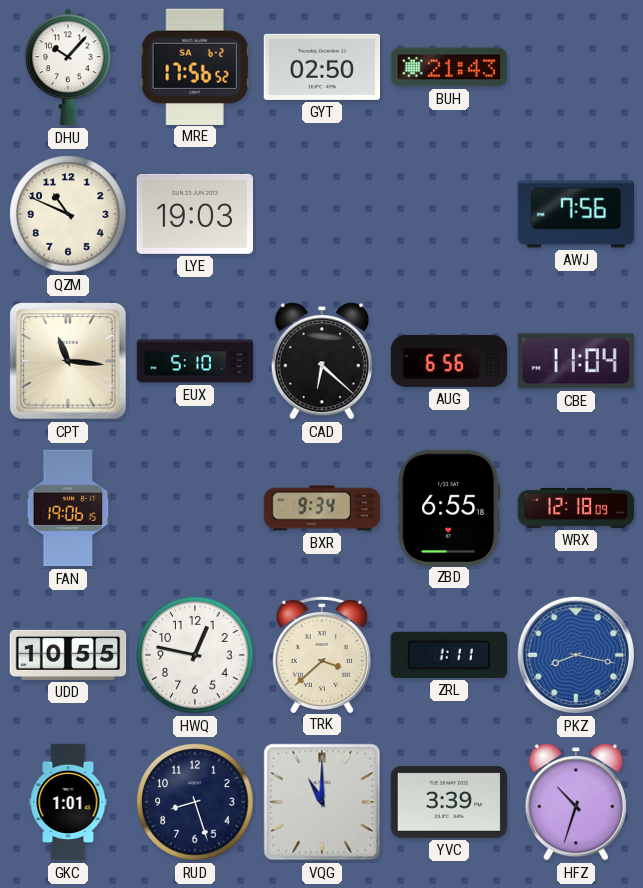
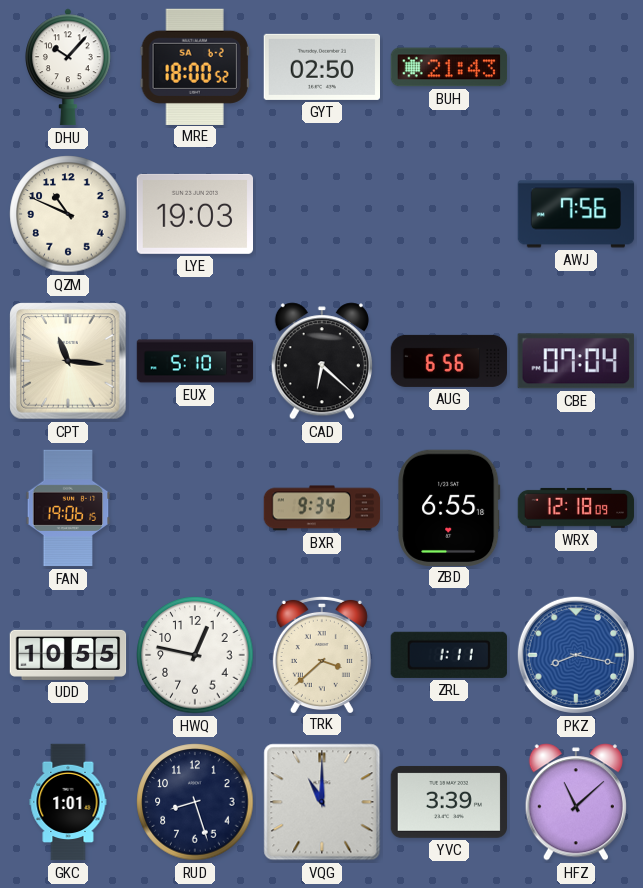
MRE: 17:56 -> 18:00
CBE: 11:04 -> 07:04
HFZ: 10:33 -> 11:08
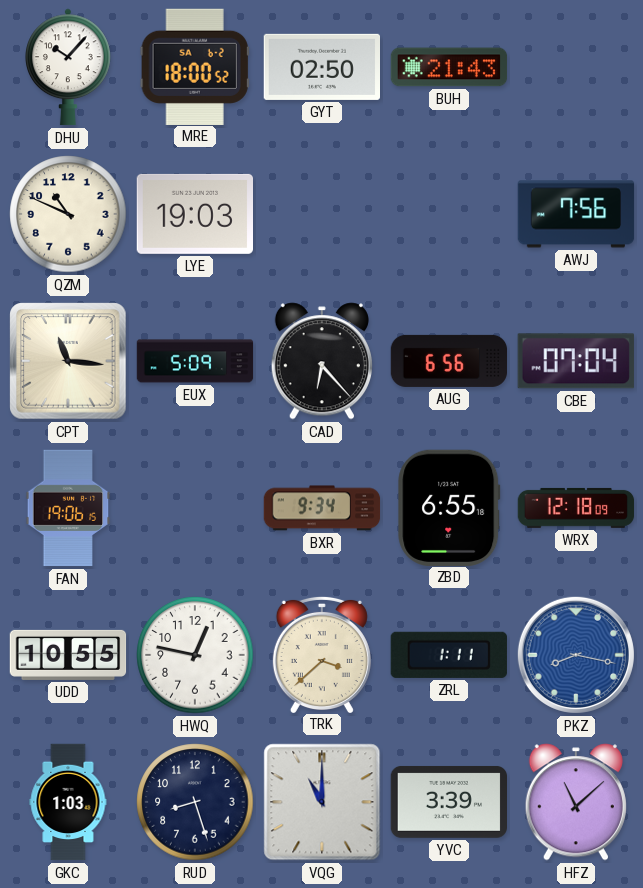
EUX: 5:10 -> 5:09
CAD: 6:22 -> 6:23
GKC: 1:01 -> 1:03
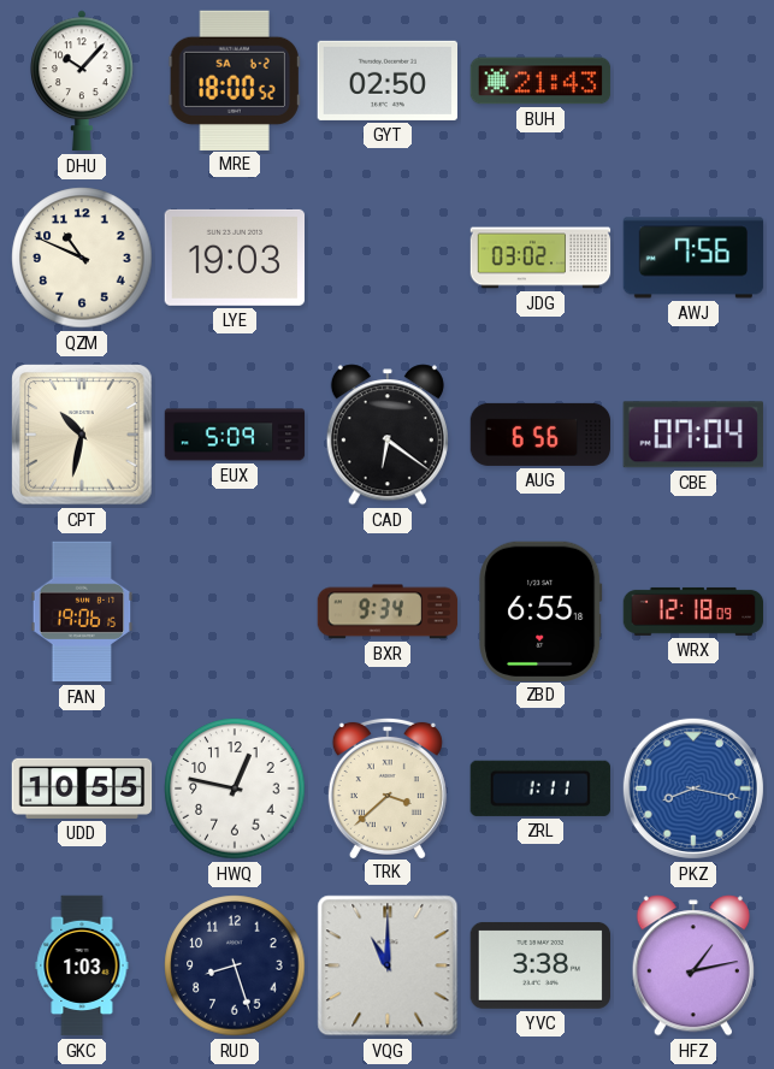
JDG: none -> 03:02
CPT: 11:16 -> 10:32
CAD: 6:23 -> 6:21
YVC: 3:39 -> 3:38
HFZ: 11:08 -> 1:13
